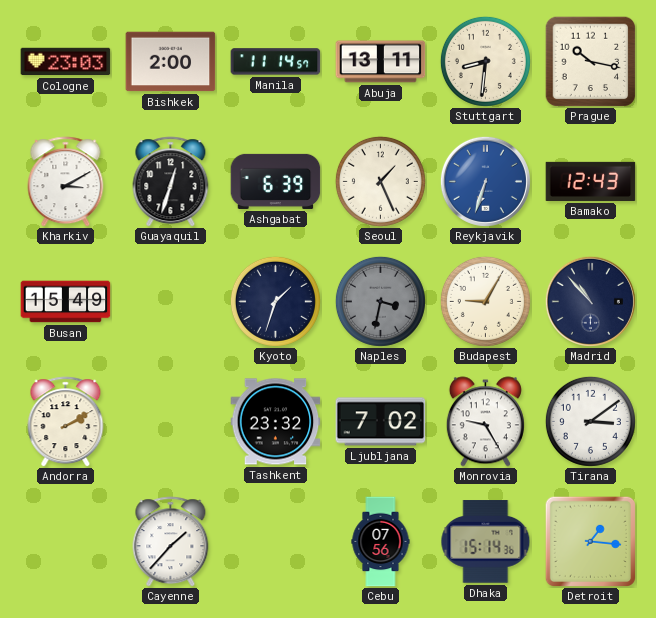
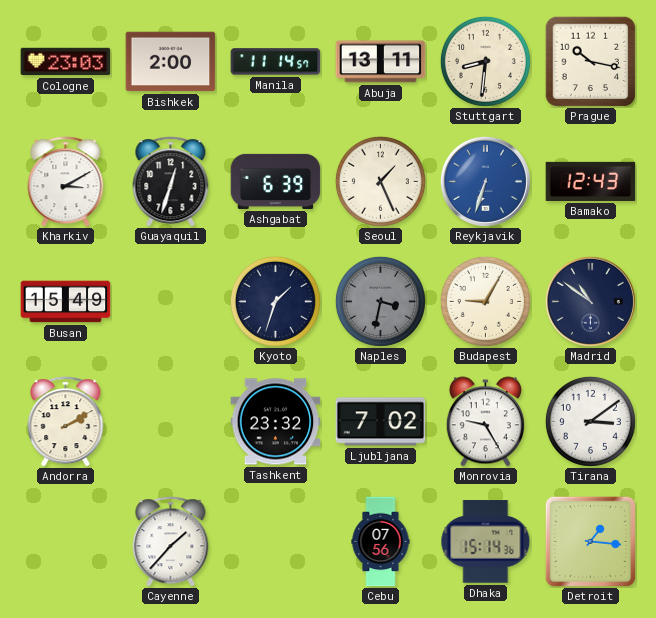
Madrid: 10:53 -> 10:51
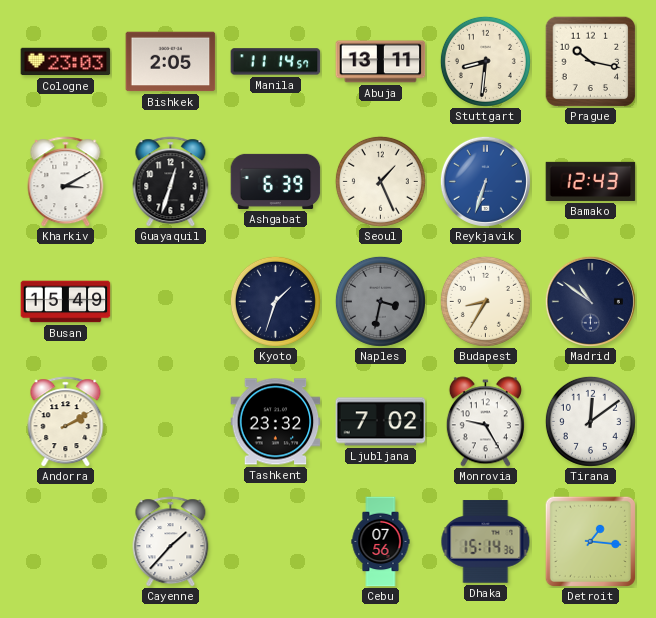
Bishkek: 2:00 -> 2:05
Budapest: 9:05 -> 8:35
Tirana: 3:09 -> 12:09
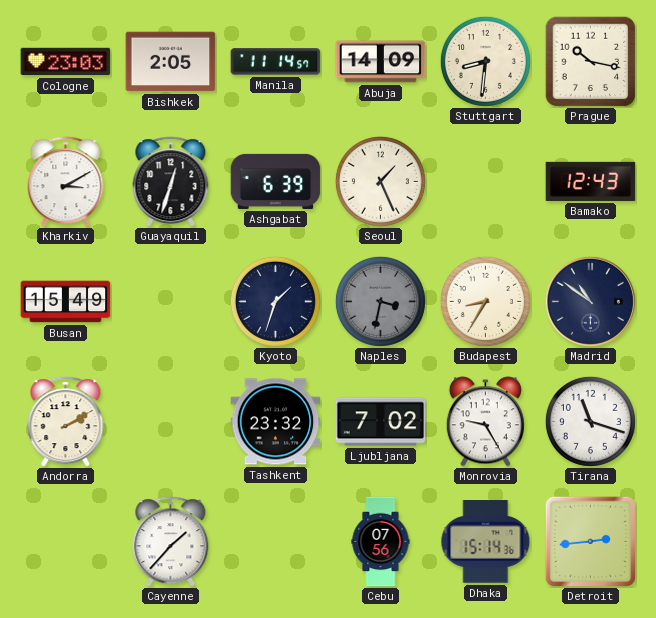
Abuja: 13:11 -> 14:09
Reykjavik: 6:33 -> none
Tirana: 12:09 -> 11:18
Detroit: 1:16 -> 2:44
